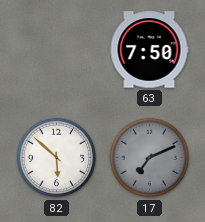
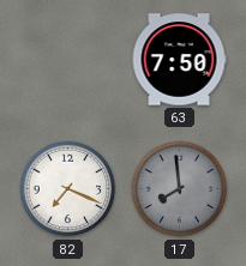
82: 5:52 -> 7:19
17: 7:11 -> 7:59
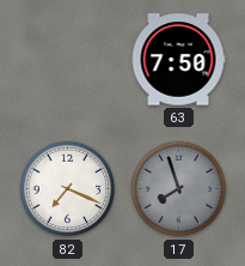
17: 7:59 -> 7:57
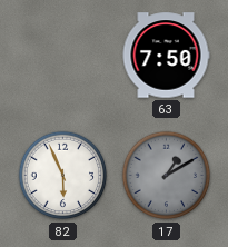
82: 7:19 -> 5:56
17: 7:57 -> 1:10
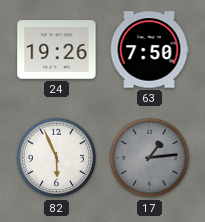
24: none -> 19:26
17: 1:10 -> 1:14
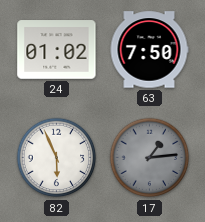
24: 19:26 -> 01:02
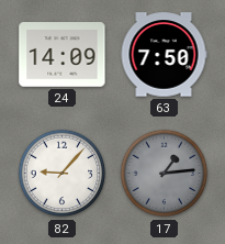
24: 01:02 -> 14:09
82: 5:56 -> 9:07
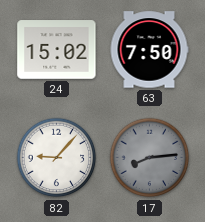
24: 14:09 -> 15:02
17: 1:14 -> 8:14
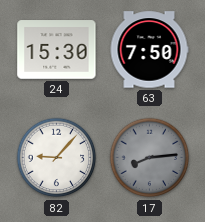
24: 15:02 -> 15:30
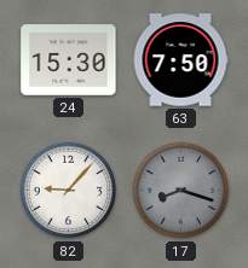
17: 8:14 -> 8:18
